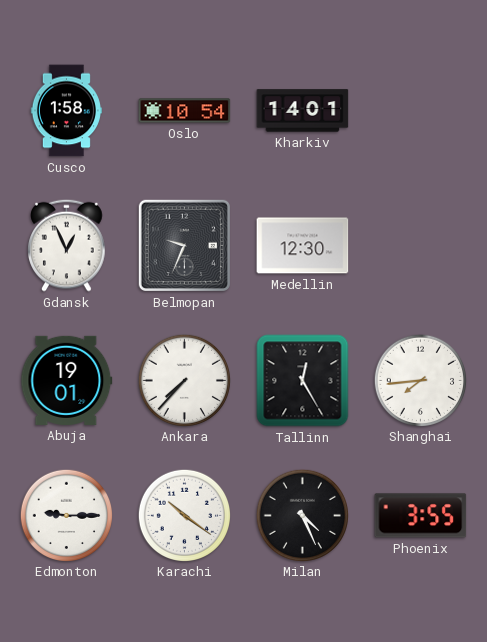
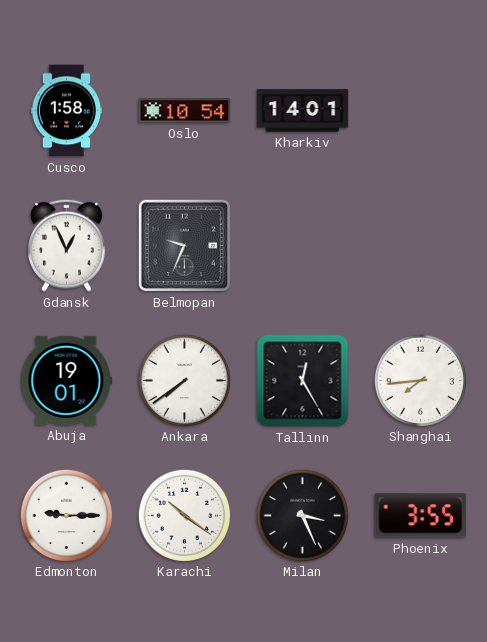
Medellin: 12:30 -> none
Ankara: 7:37 -> 7:39
Milan: 4:26 -> 3:26
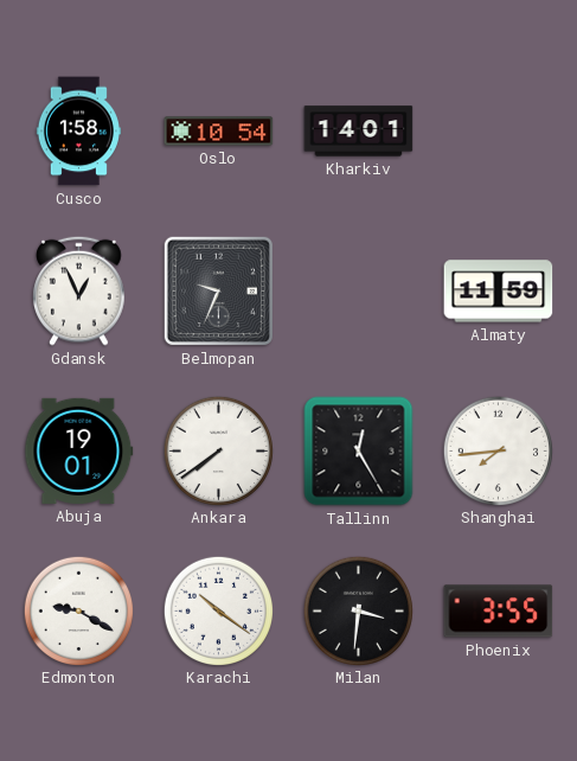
Almaty: none -> 11:59
Edmonton: 9:15 -> 9:20
Milan: 3:26 -> 3:31
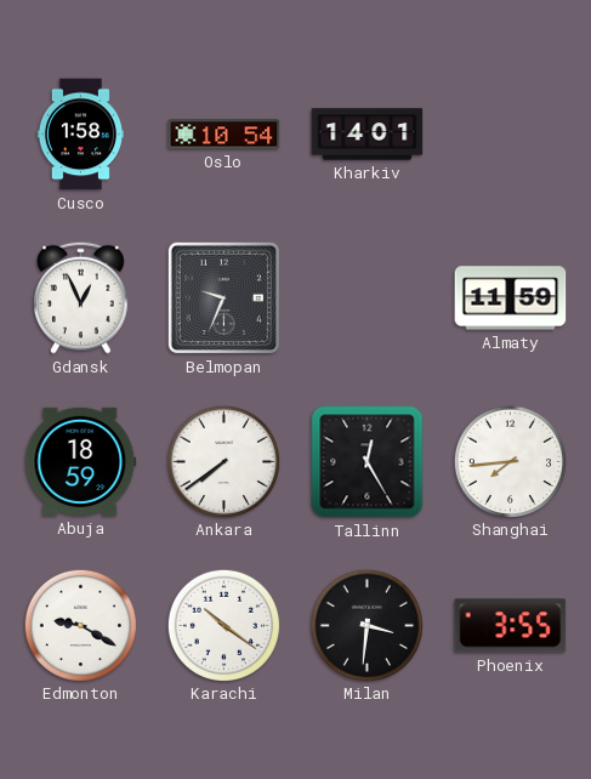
Abuja: 19:01 -> 18:59
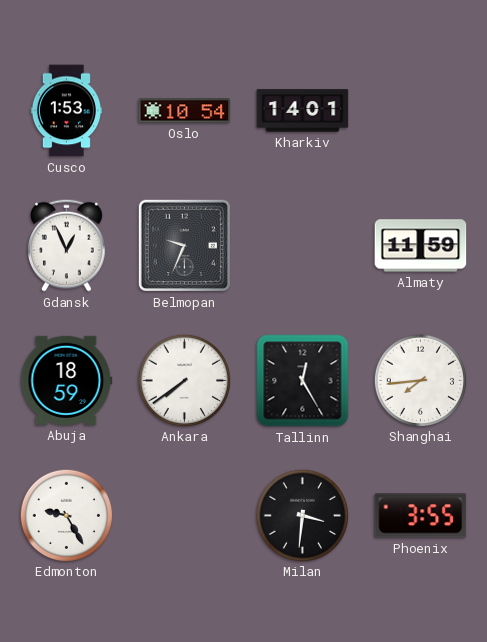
Cusco: 1:58 -> 1:53
Edmonton: 9:20 -> 9:25
Karachi: 10:21 -> none
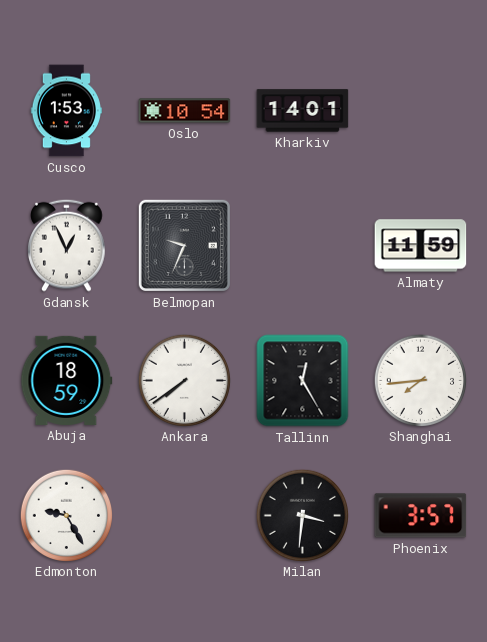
Phoenix: 3:55 -> 3:57
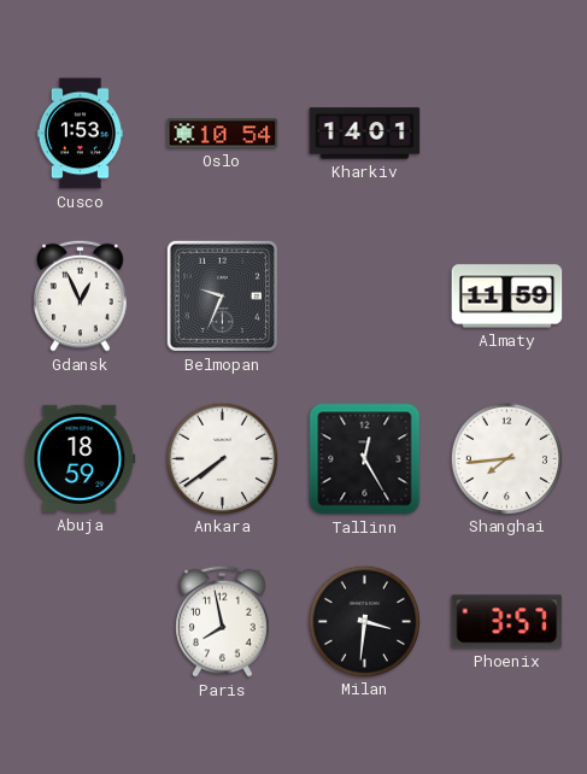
Edmonton: 9:25 -> none
Paris: none -> 7:58
